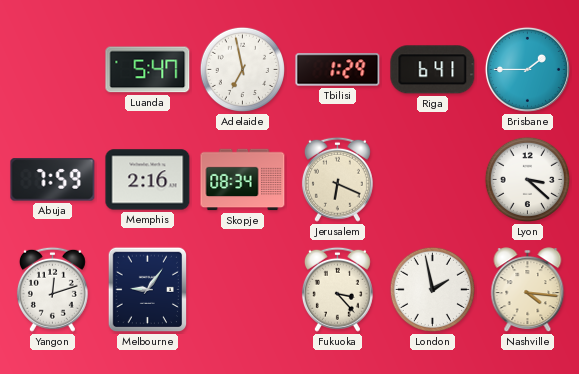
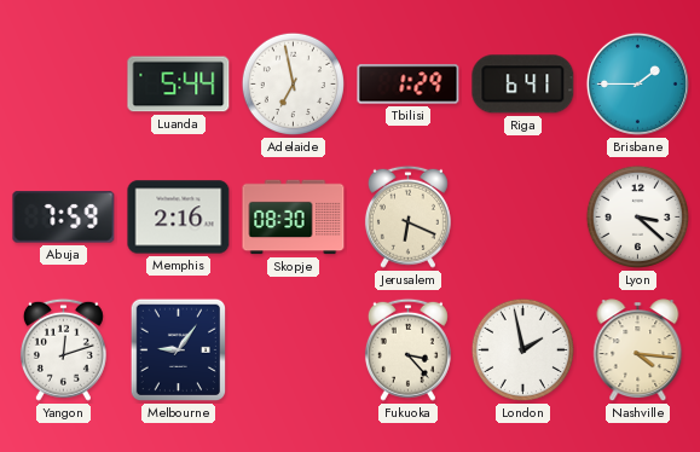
Luanda: 5:47 -> 5:44
Skopje: 08:34 -> 08:30
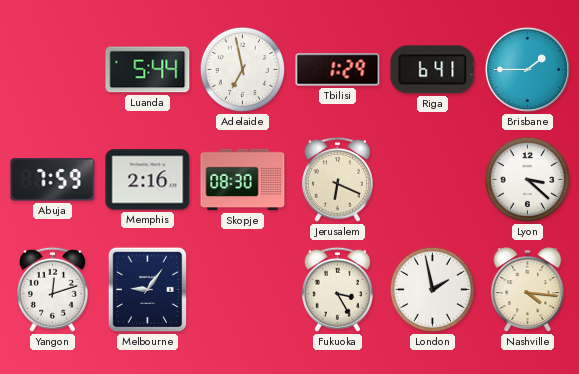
Fukuoka: 3:23 -> 3:25
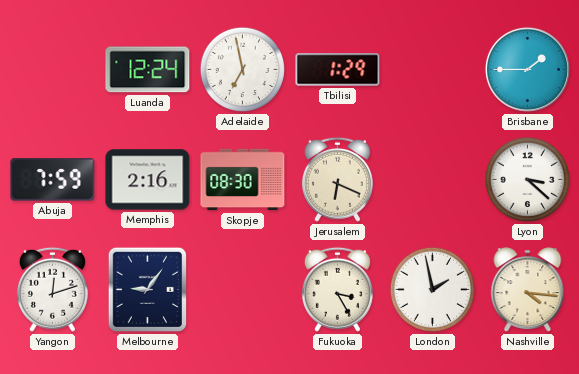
Luanda: 5:44 -> 12:24
Riga: 6:41 -> none
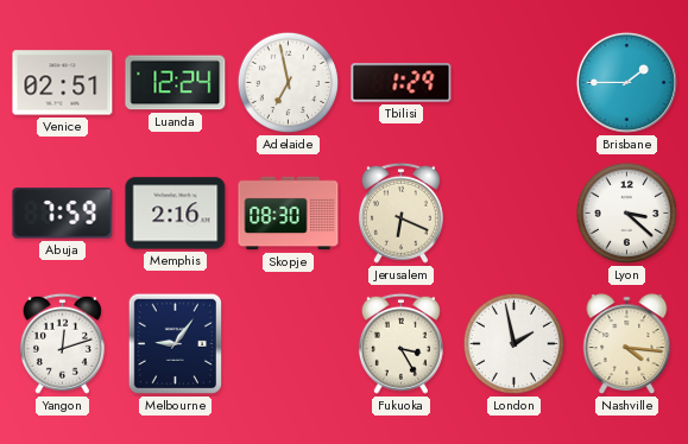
Venice: none -> 02:51
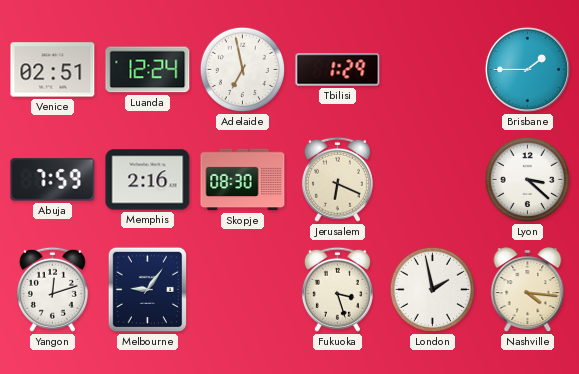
Fukuoka: 3:25 -> 3:27
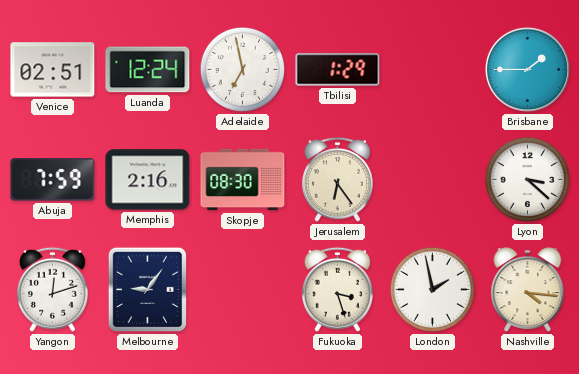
Jerusalem: 6:19 -> 6:24
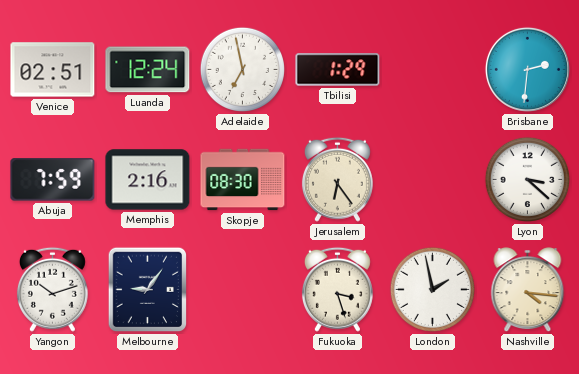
Brisbane: 1:45 -> 2:31
Yangon: 12:12 -> 10:12
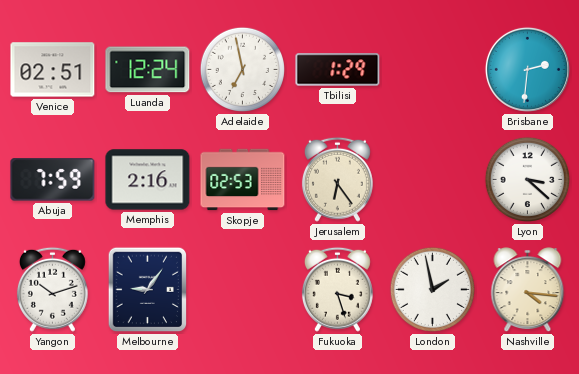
Skopje: 08:30 -> 02:53
